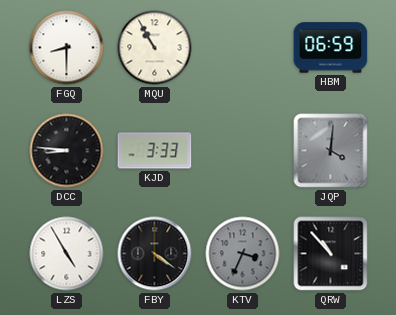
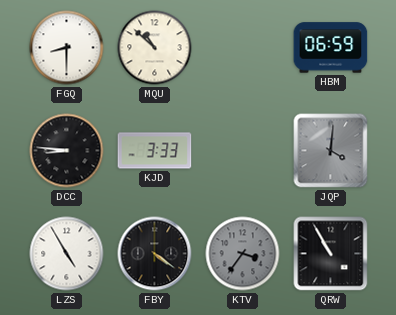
MQU: 10:55 -> 10:52
KTV: 3:34 -> 3:36
QRW: 10:53 -> 10:55
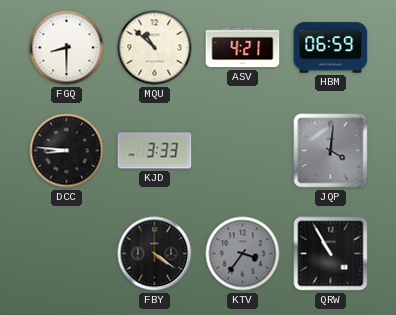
ASV: none -> 4:21
LZS: 4:55 -> none
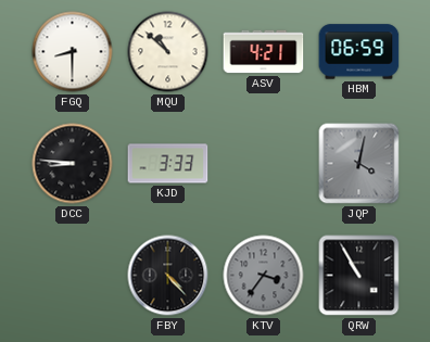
JQP: 4:01 -> 4:02
FBY: 4:21 -> 4:23
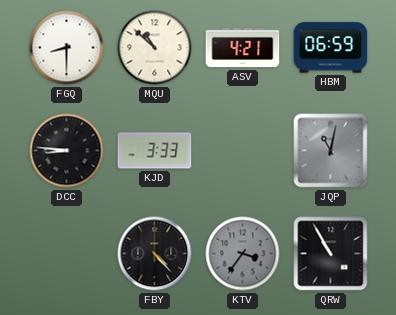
JQP: 4:02 -> 11:02
